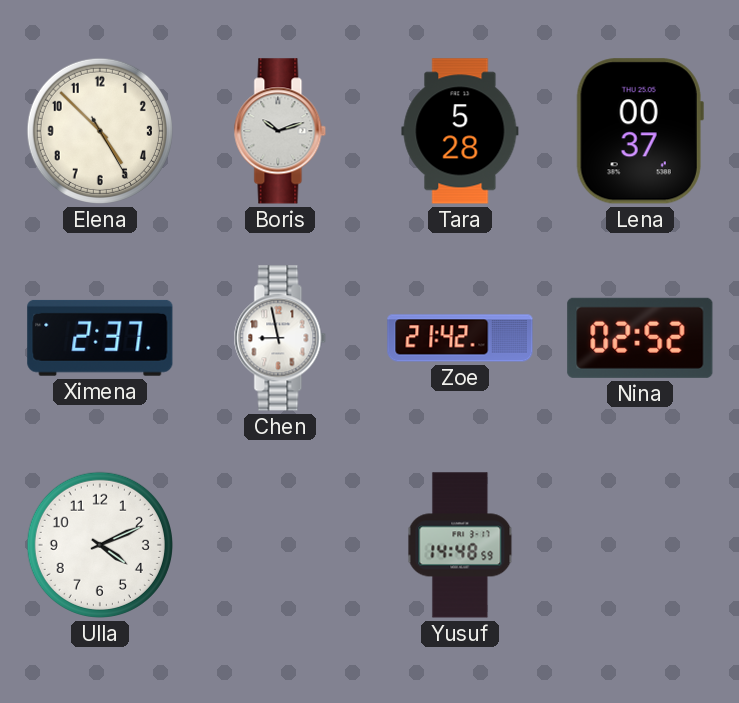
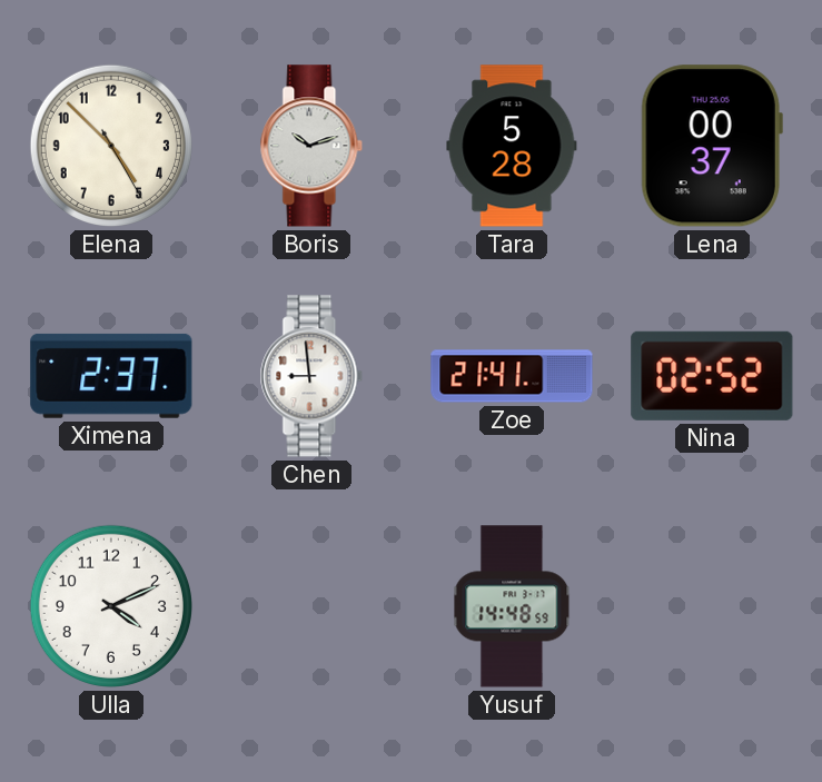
Chen: 8:58 -> 8:59
Zoe: 21:42 -> 21:41
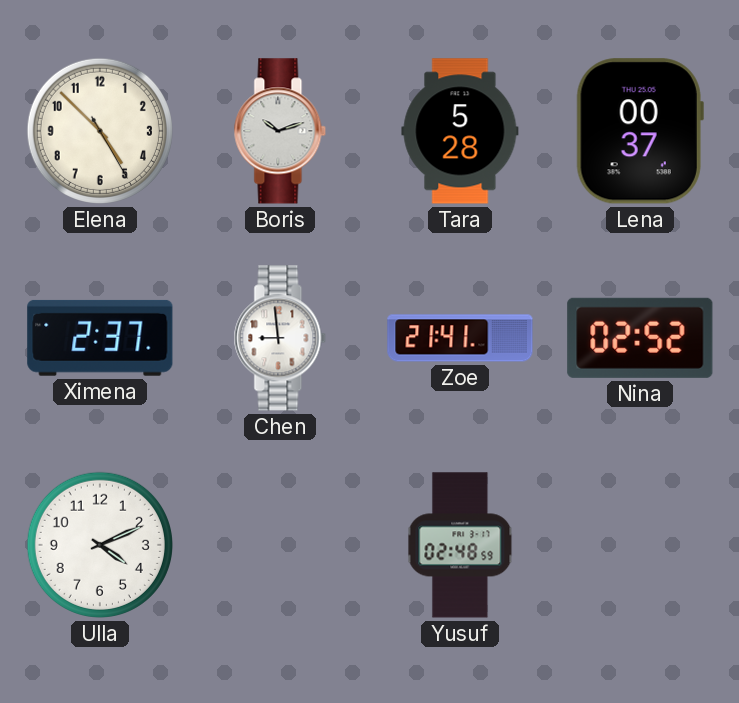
Yusuf: 14:48 -> 02:48
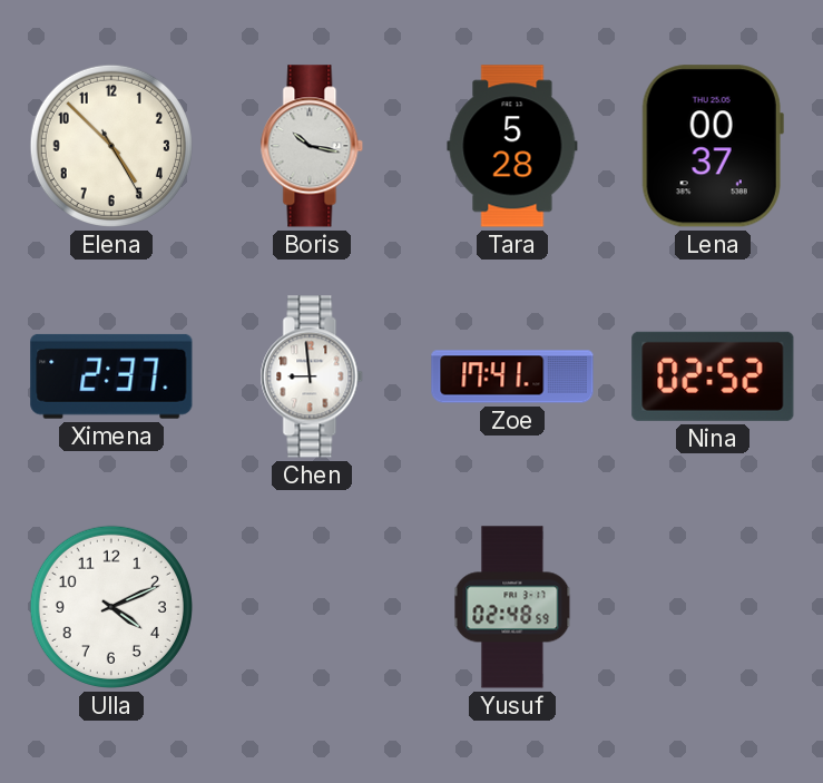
Boris: 10:12 -> 10:17
Zoe: 21:41 -> 17:41
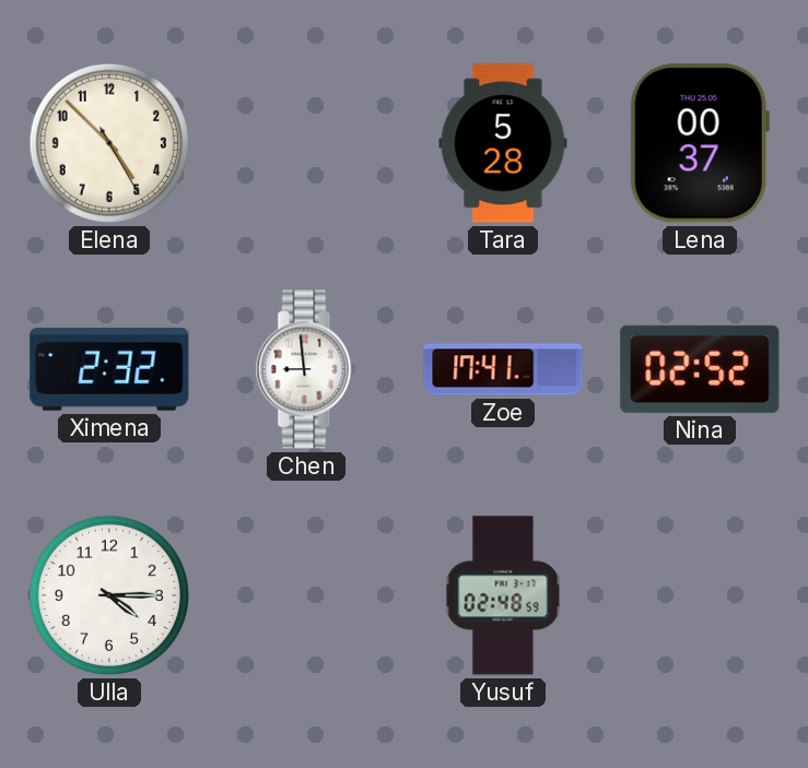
Boris: 10:17 -> none
Ximena: 2:37 -> 2:32
Ulla: 4:11 -> 4:15
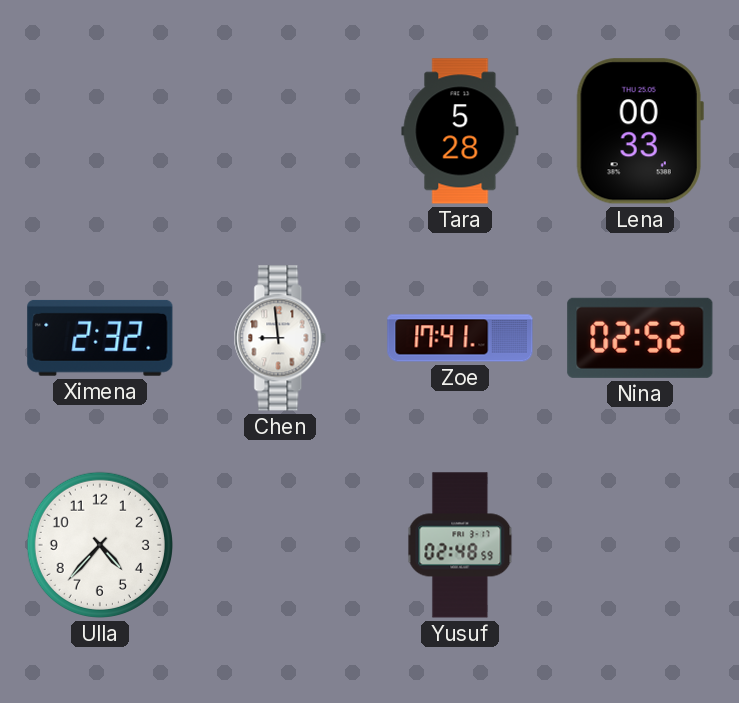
Elena: 4:52 -> none
Lena: 00:37 -> 00:33
Ulla: 4:15 -> 4:37
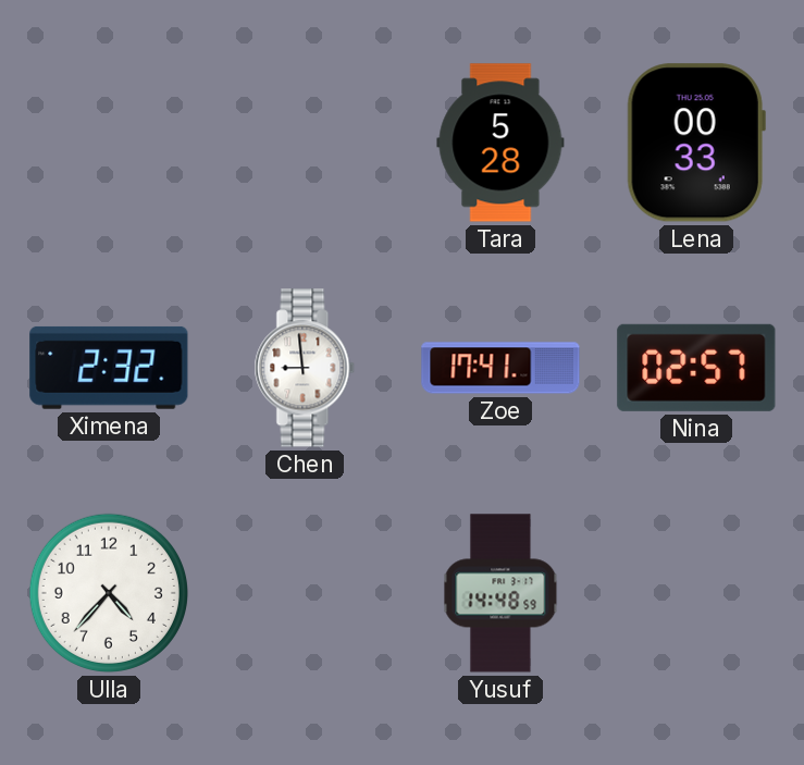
Nina: 02:52 -> 02:57
Yusuf: 02:48 -> 14:48
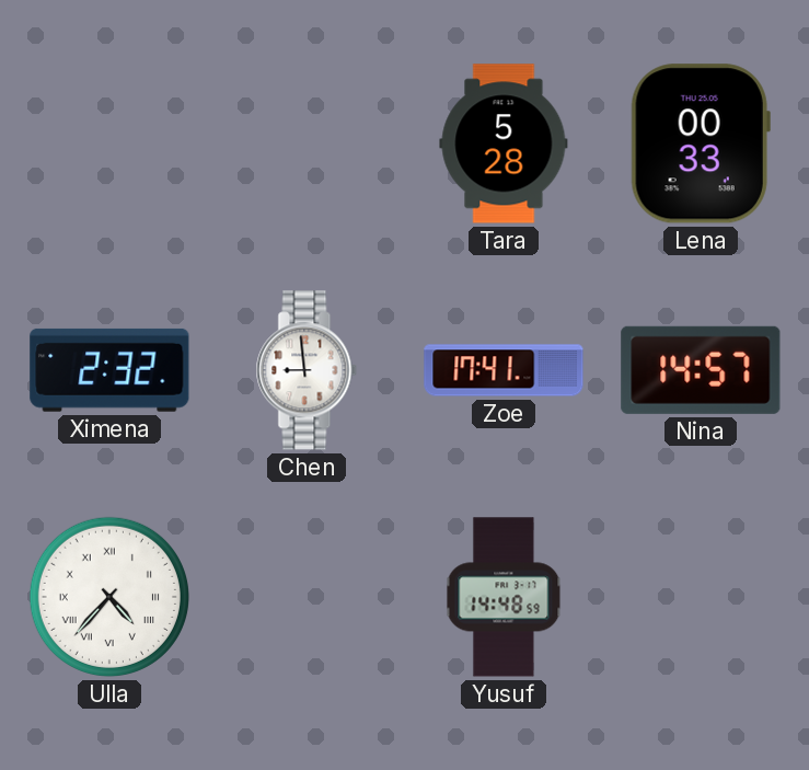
Nina: 02:57 -> 14:57
Ulla numerals: Arabic -> Roman
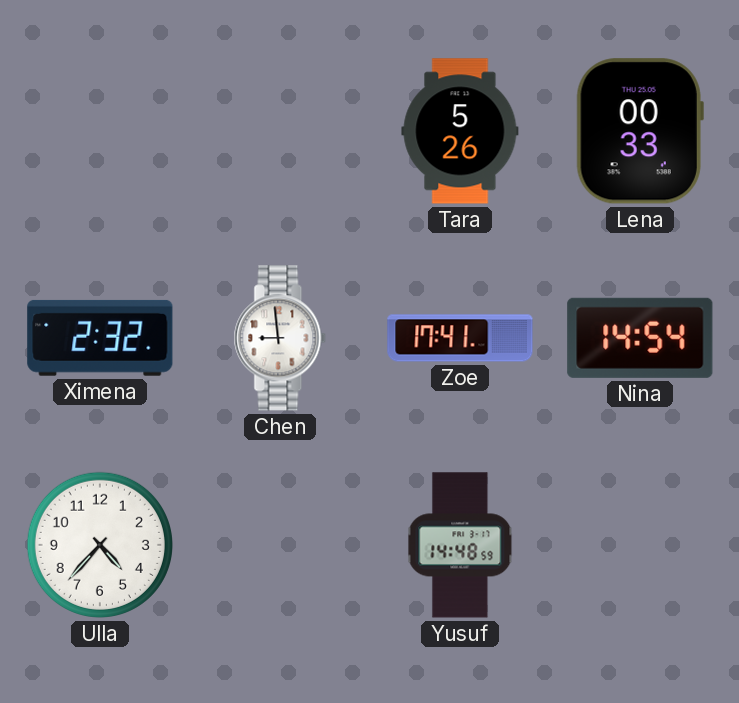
Tara: 5:28 -> 5:26
Nina: 14:57 -> 14:54
Ulla numerals: Roman -> Arabic
